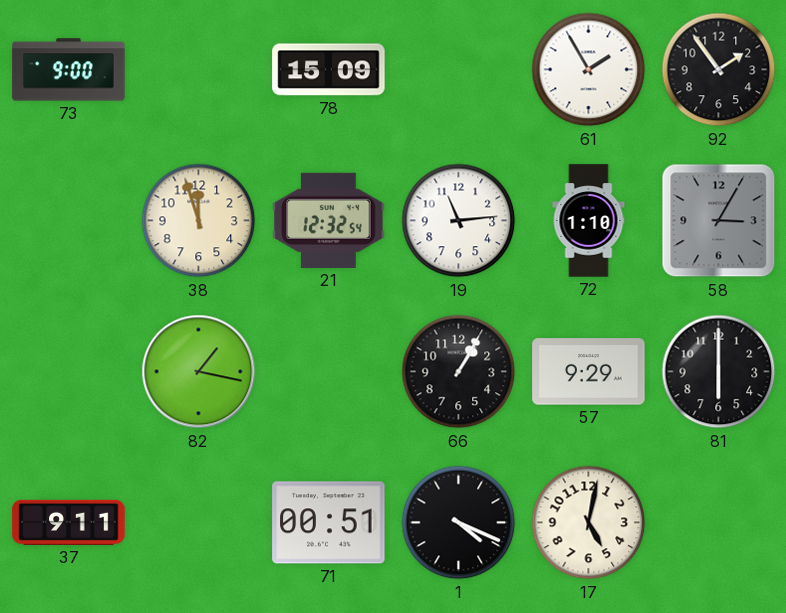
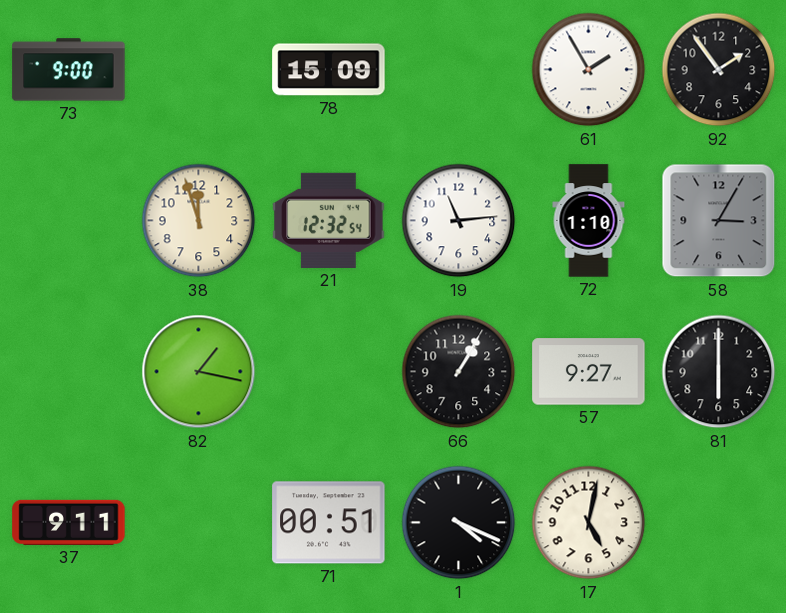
57: 9:29 -> 9:27
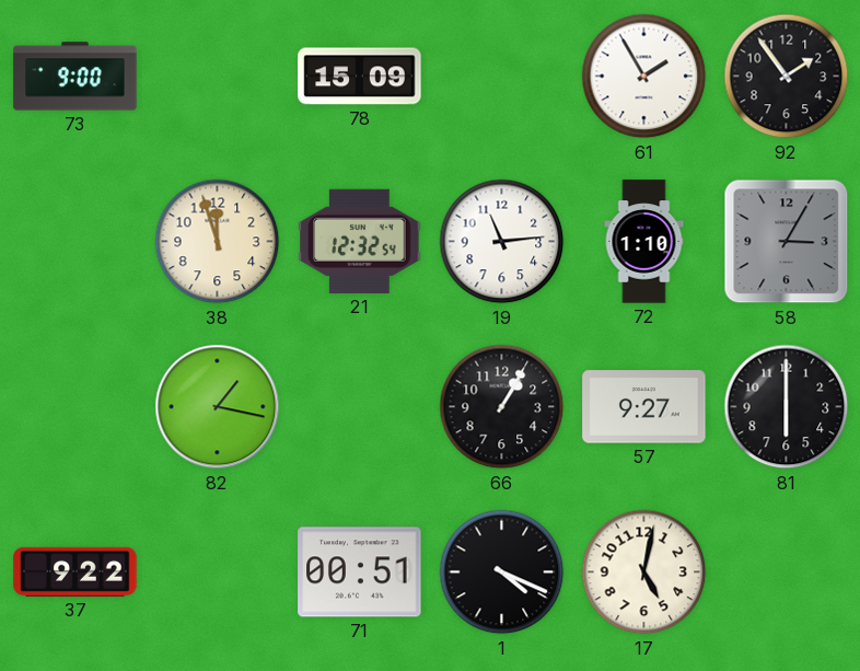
37: 9:11 -> 9:22
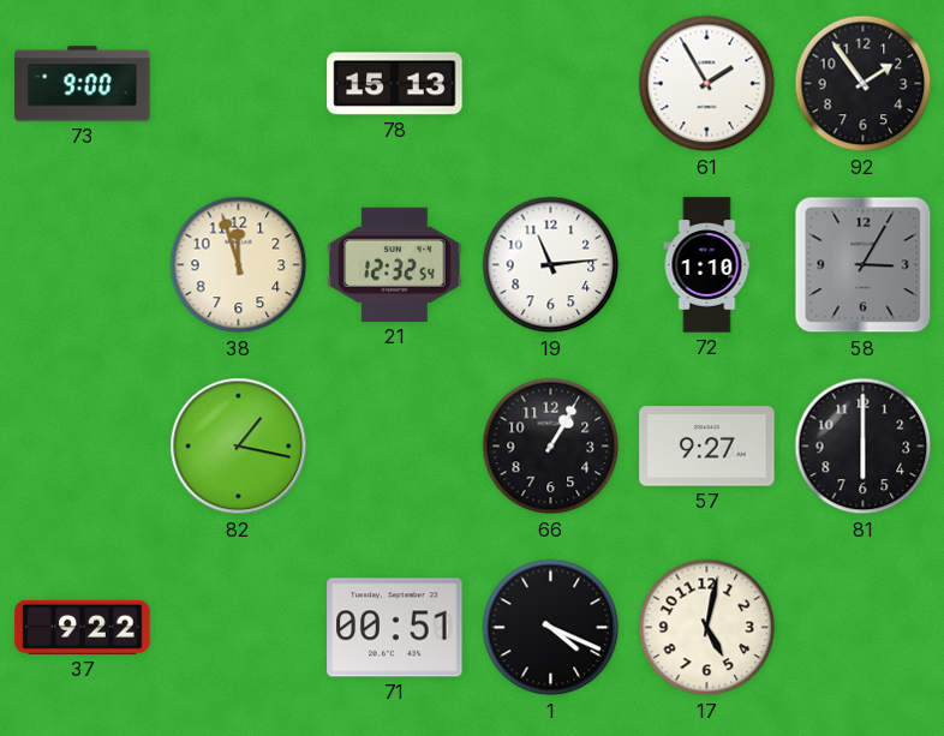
78: 15:09 -> 15:13
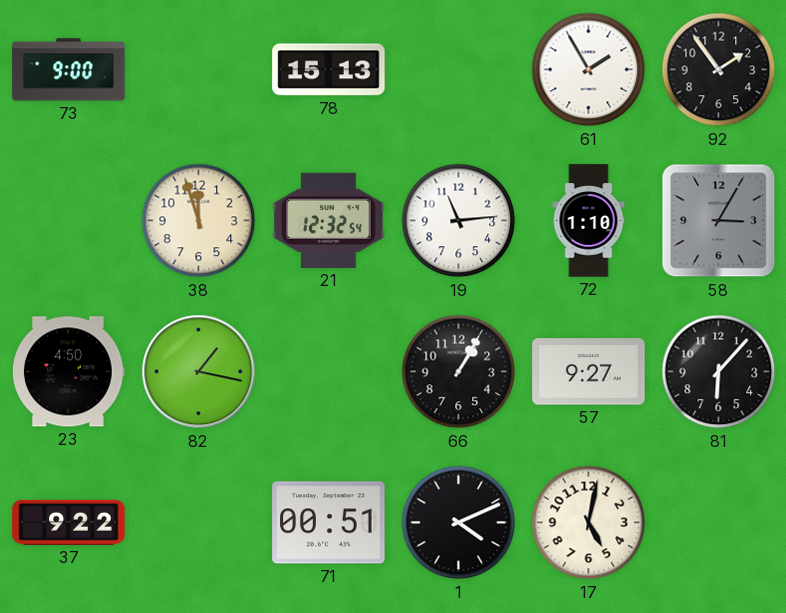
23: none -> 4:50
81: 6:00 -> 6:07
1: 4:19 -> 4:11
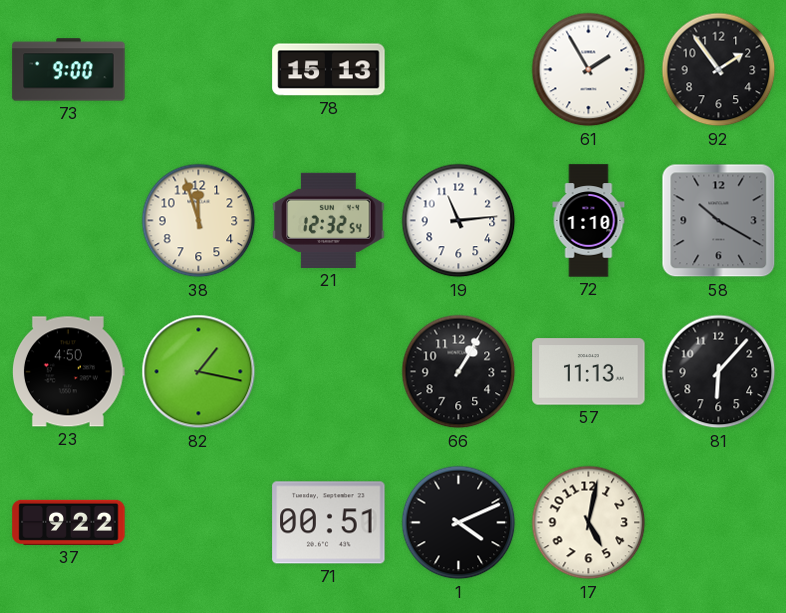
58: 3:05 -> 10:20
57: 9:27 -> 11:13
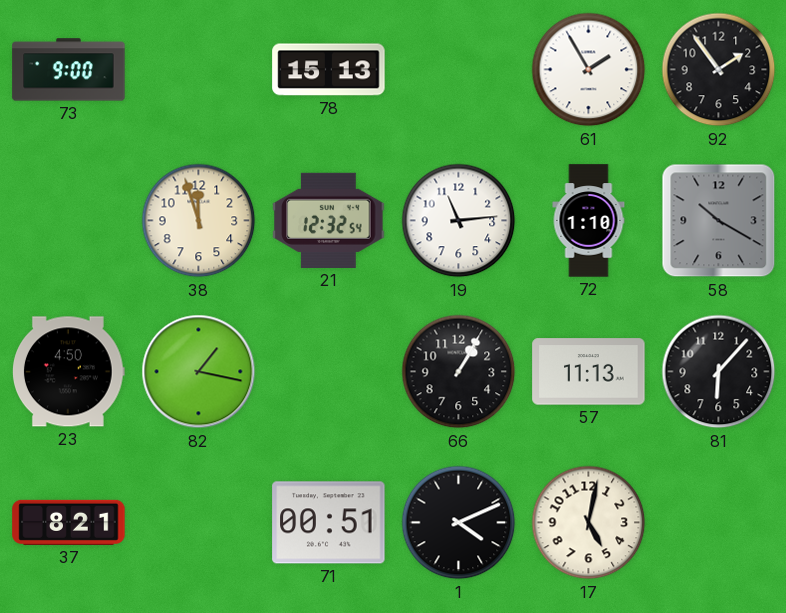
37: 9:22 -> 8:21
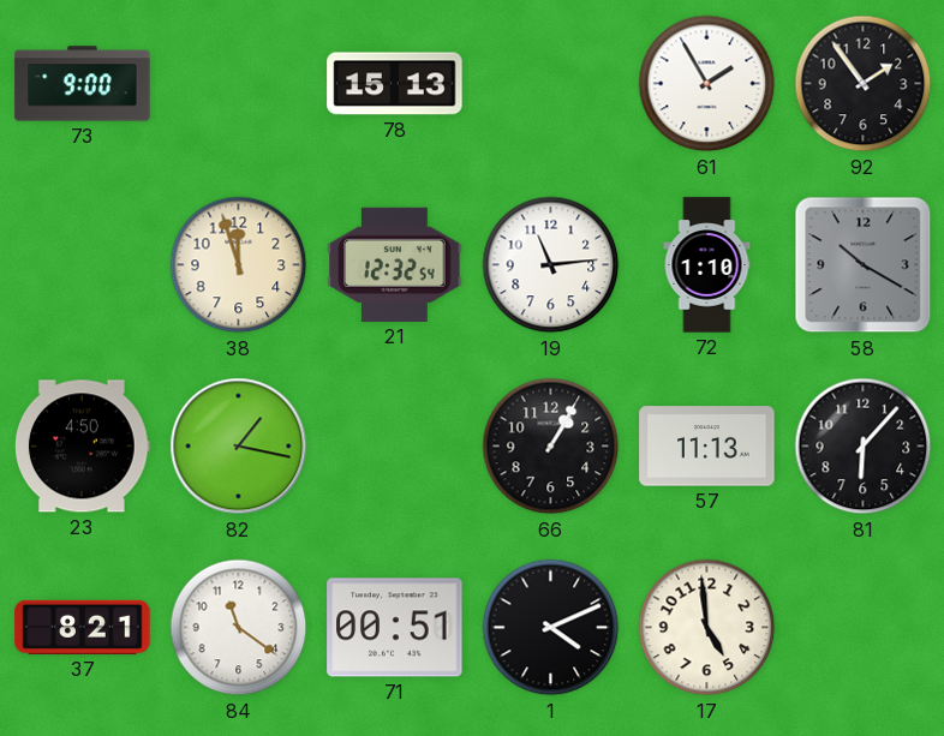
84: none -> 11:21
17: 5:02 -> 4:59
